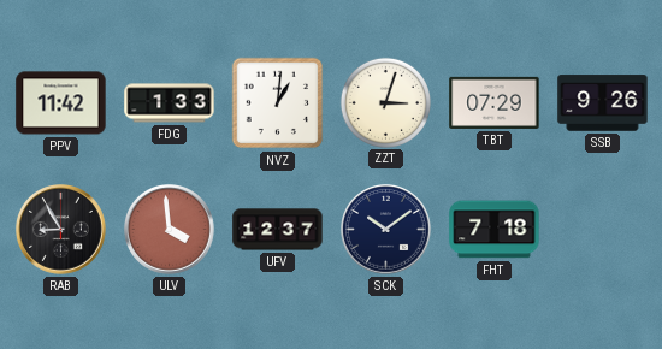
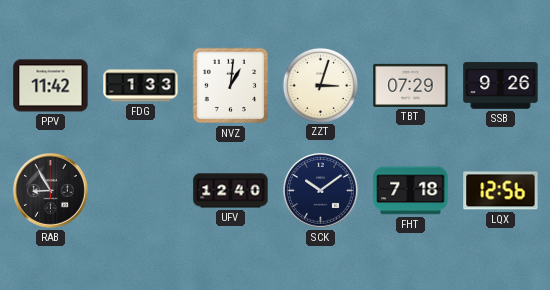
ULV: 3:59 -> none
UFV: 12:37 -> 12:40
LQX: none -> 12:56
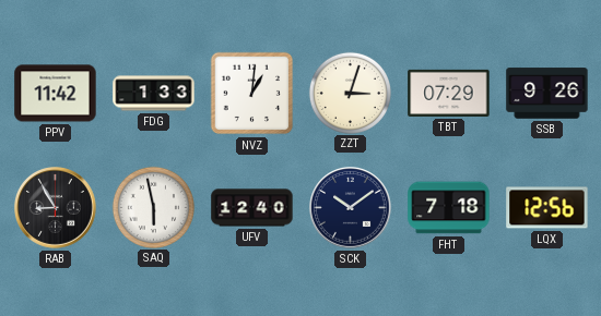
SAQ: none -> 5:58
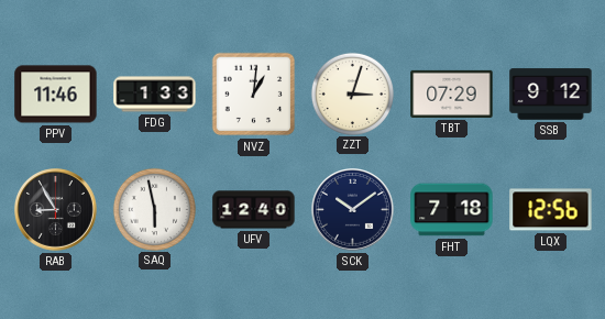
PPV: 11:42 -> 11:46
SSB: 9:26 -> 9:12
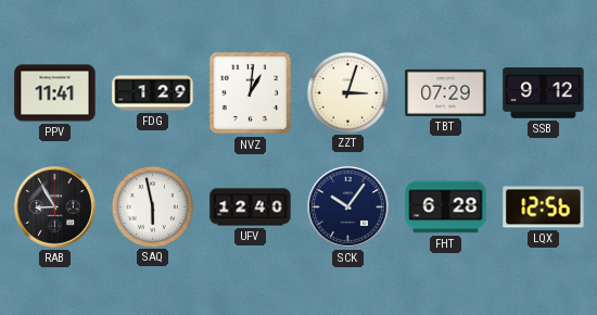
PPV: 11:46 -> 11:41
FDG: 1:33 -> 1:29
SCK: 10:09 -> 10:06
FHT: 7:18 -> 6:28
